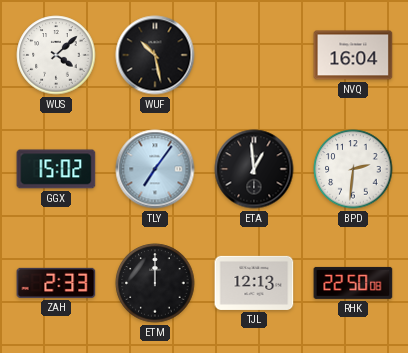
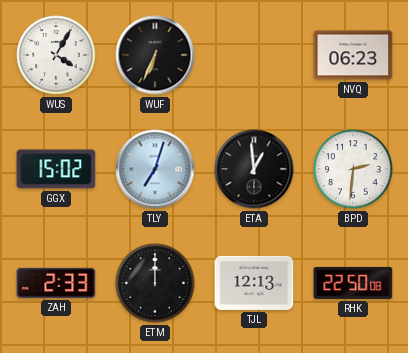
WUS: 4:08 -> 4:05
WUF: 10:28 -> 6:34
NVQ: 16:04 -> 06:23
TLY: 7:06 -> 7:03
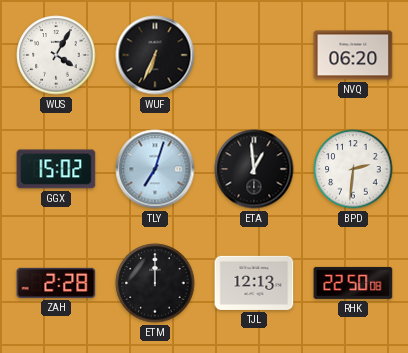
NVQ: 06:23 -> 06:20
ZAH: 2:33 -> 2:28
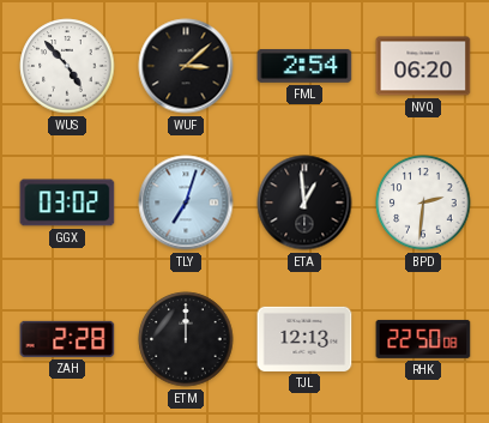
WUS: 4:05 -> 4:53
WUF: 6:34 -> 3:08
FML: none -> 2:54
GGX: 15:02 -> 03:02
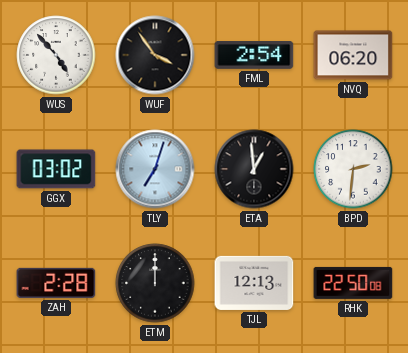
WUF: 3:08 -> 3:54
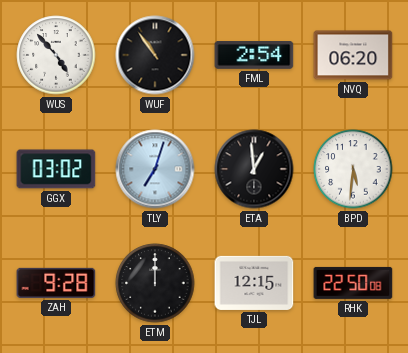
WUF: 3:54 -> 10:54
BPD: 2:31 -> 5:31
ZAH: 2:28 -> 9:28
TJL: 12:13 -> 12:15
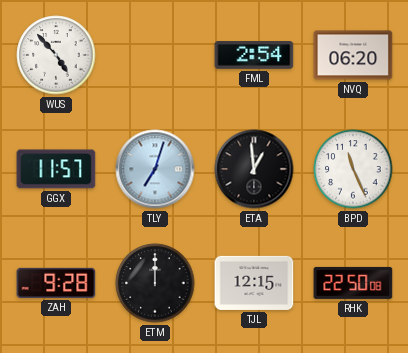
WUF: 10:54 -> none
GGX: 03:02 -> 11:57
BPD: 5:31 -> 11:26
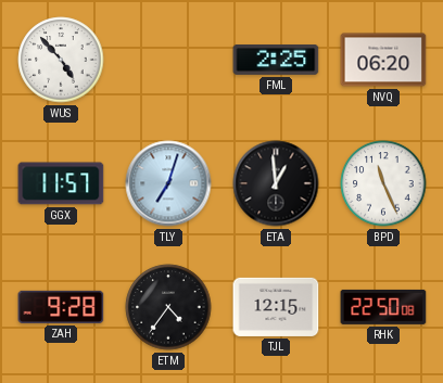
FML: 2:54 -> 2:25
ETM: 12:00 -> 4:36
